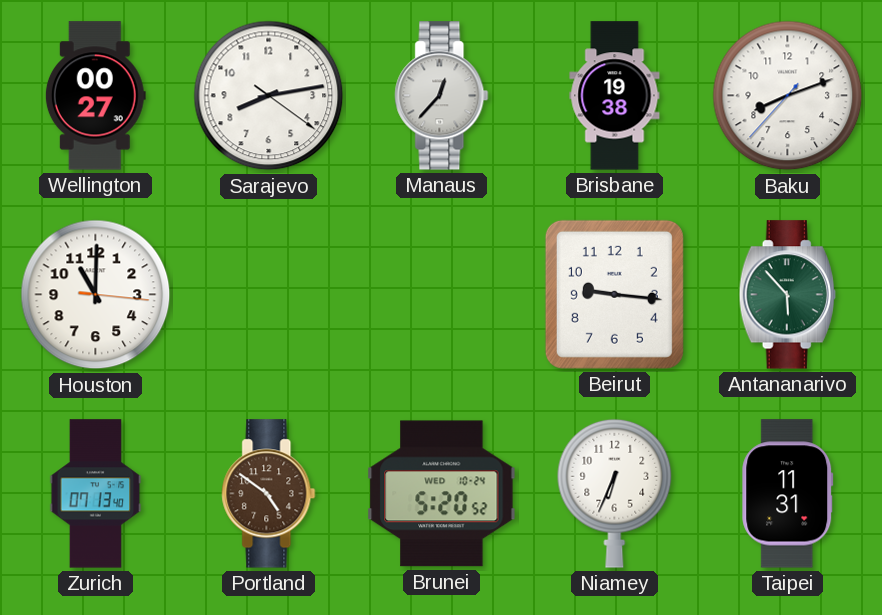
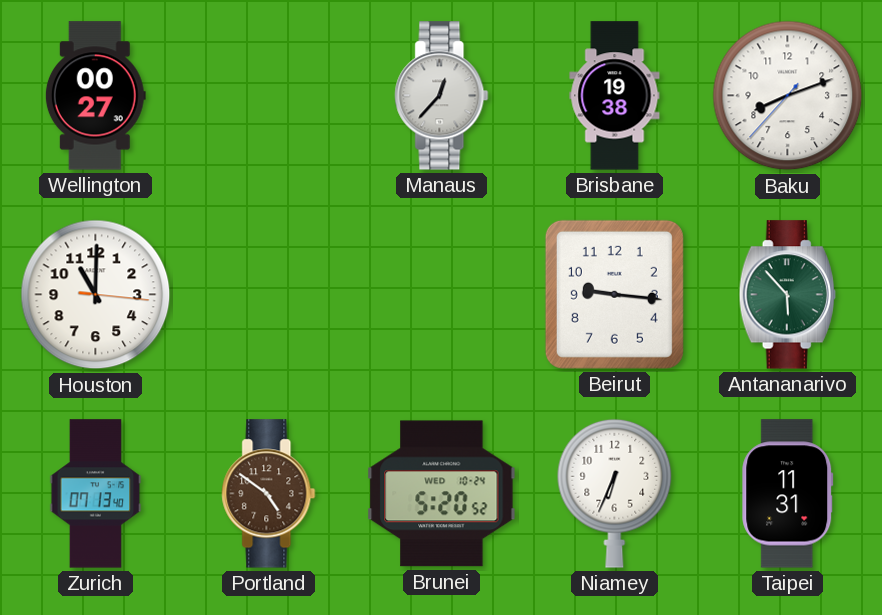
Sarajevo: 8:13 -> none
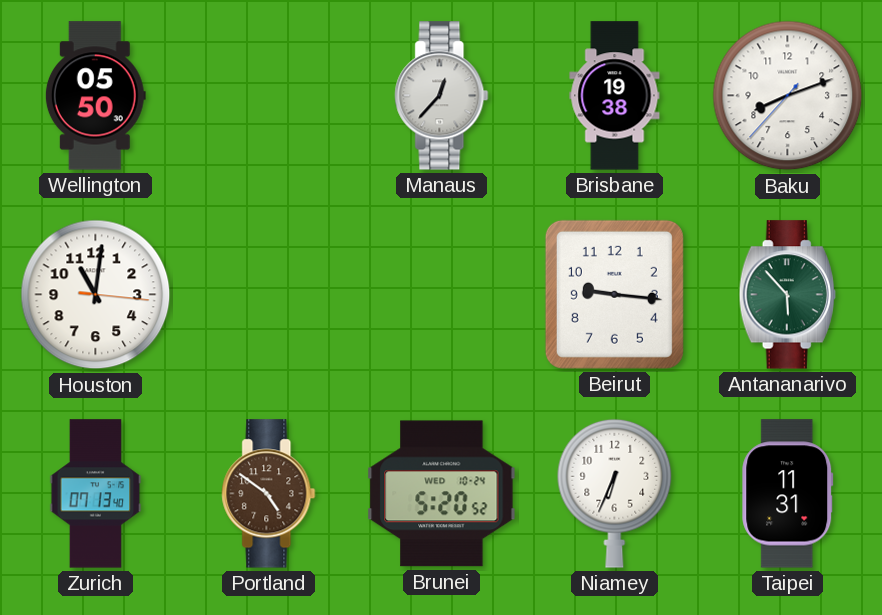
Wellington: 00:27 -> 05:50
Houston: 11:00 -> 11:01
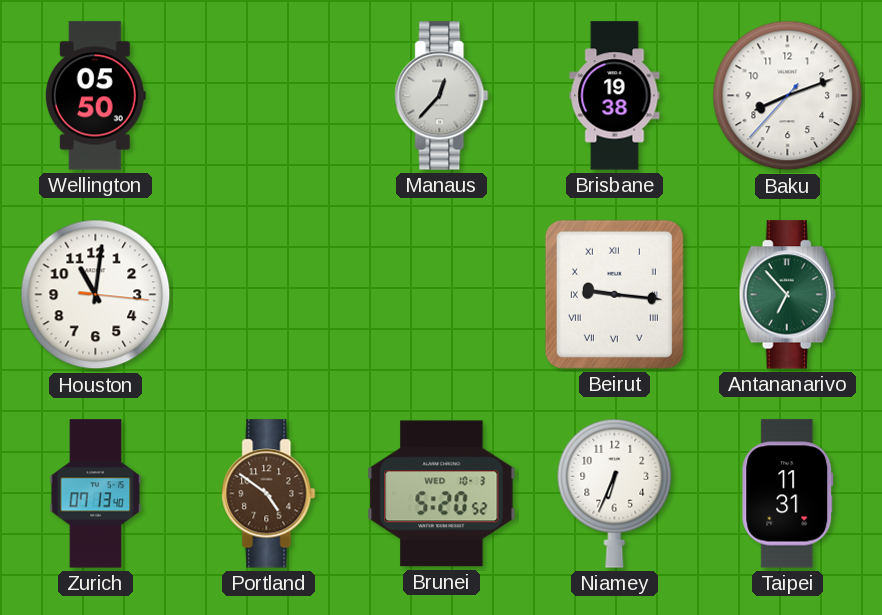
Beirut numerals: Arabic -> Roman
Antananarivo: 5:53 -> 6:53
Brunei date: WED 10-24 -> WED 10-3
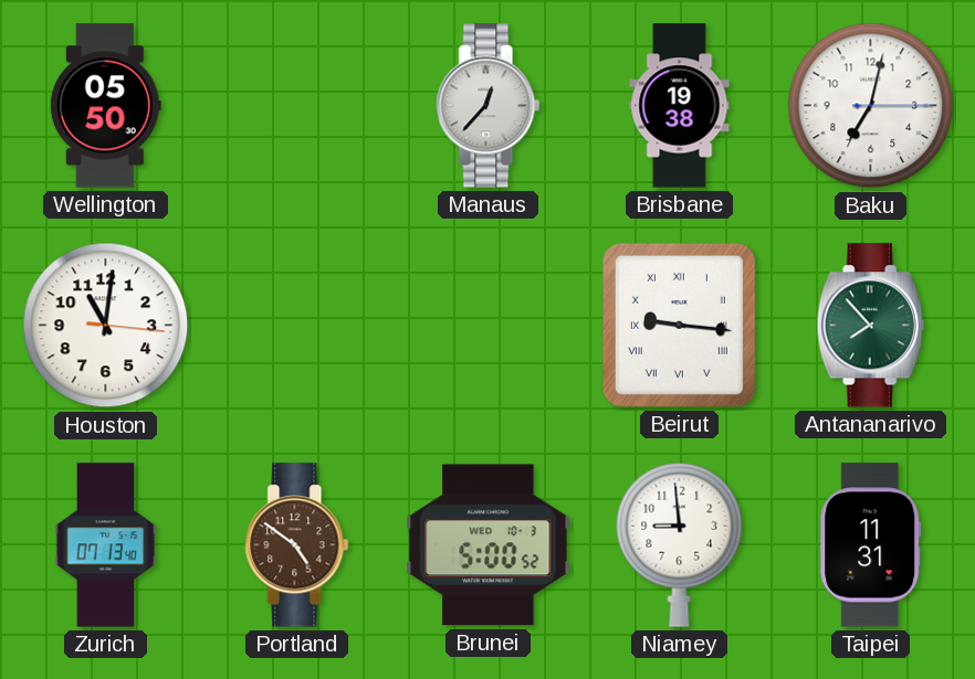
Baku: 8:11 -> 7:02
Antananarivo: 6:53 -> 7:53
Brunei: 5:20 -> 5:00
Niamey: 6:34 -> 8:59
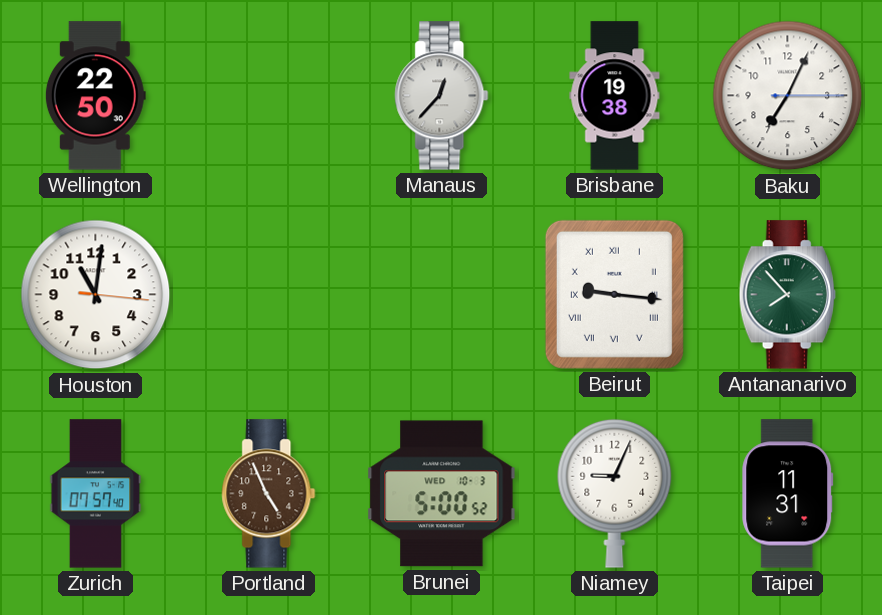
Wellington: 05:50 -> 22:50
Baku: 7:02 -> 7:04
Zurich: 07:13 -> 07:57
Portland: 4:51 -> 4:56
Niamey: 8:59 -> 9:04
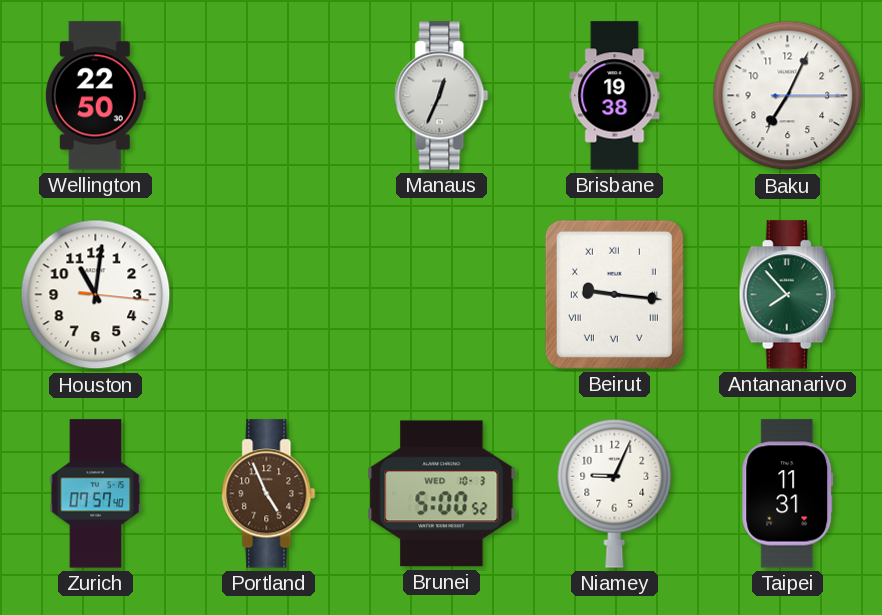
Manaus: 12:37 -> 12:34
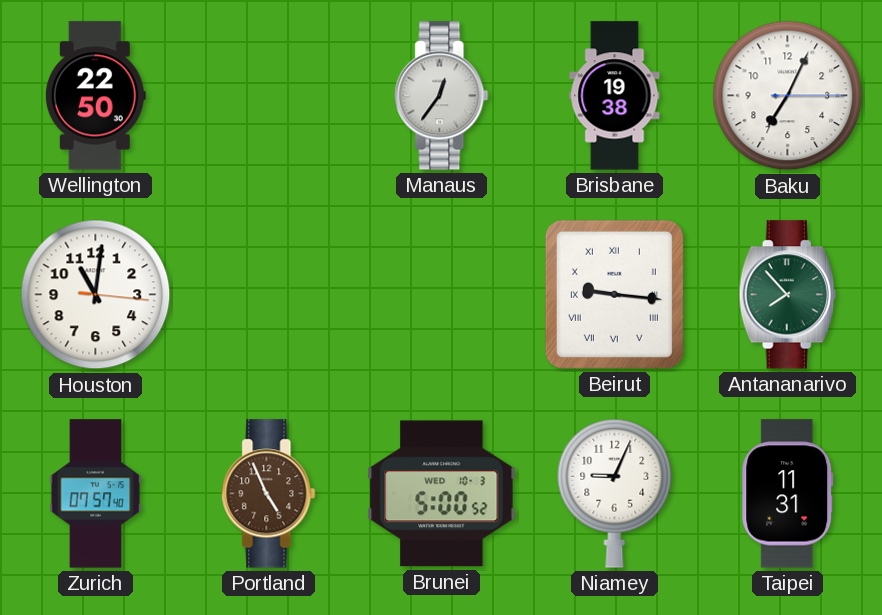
Manaus: 12:34 -> 12:36
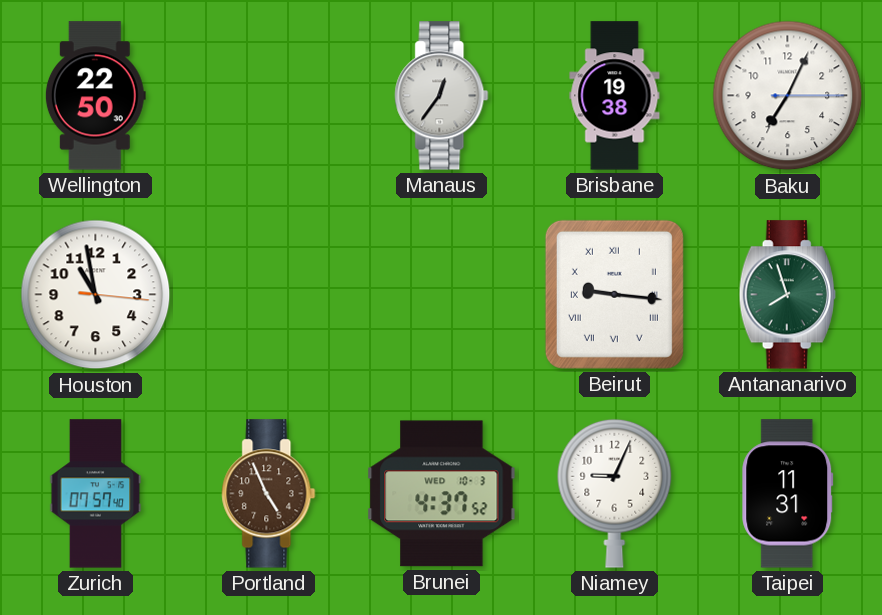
Houston: 11:01 -> 10:58
Antananarivo: 7:53 -> 7:57
Brunei: 5:00 -> 4:37
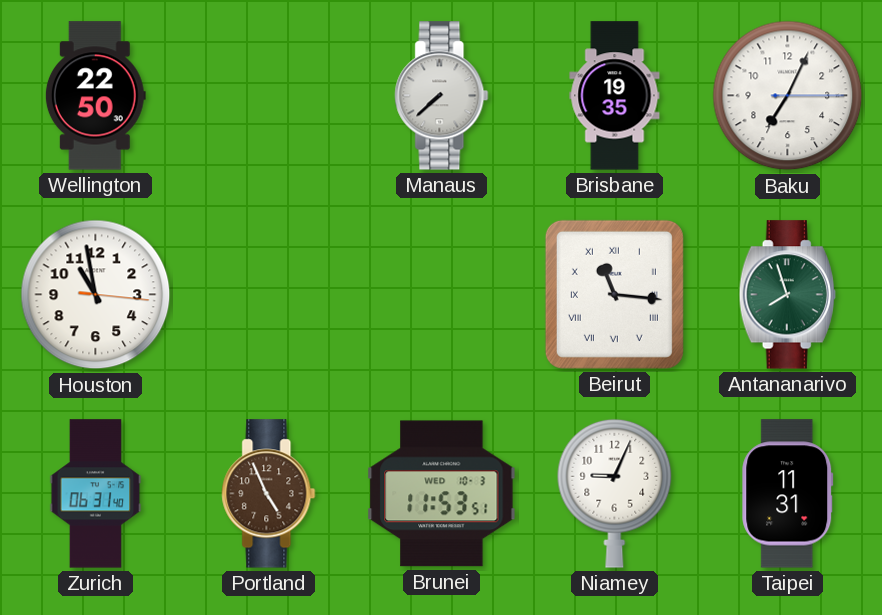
Manaus: 12:36 -> 7:38
Brisbane: 19:38 -> 19:35
Beirut: 9:16 -> 11:16
Zurich: 07:57 -> 06:31
Brunei: 4:37 -> 11:53
